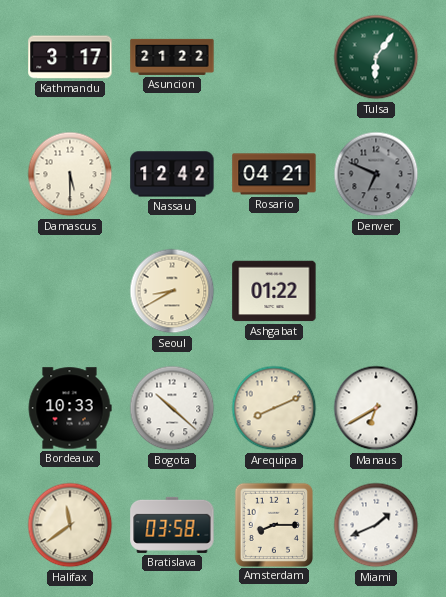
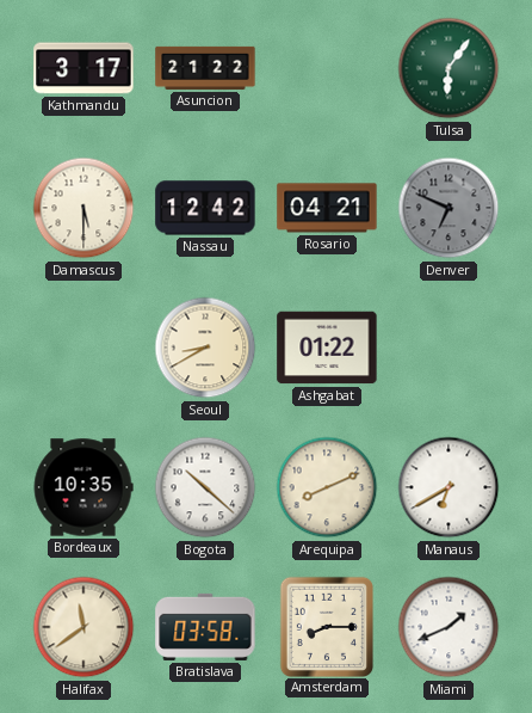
Bordeaux: 10:33 -> 10:35
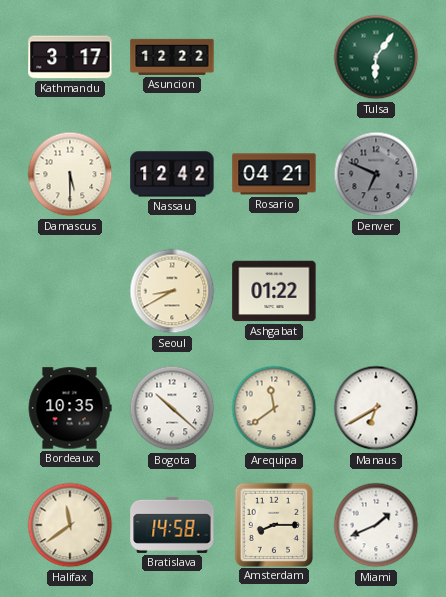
Asuncion: 21:22 -> 12:22
Arequipa: 8:11 -> 11:39
Bratislava: 03:58 -> 14:58
